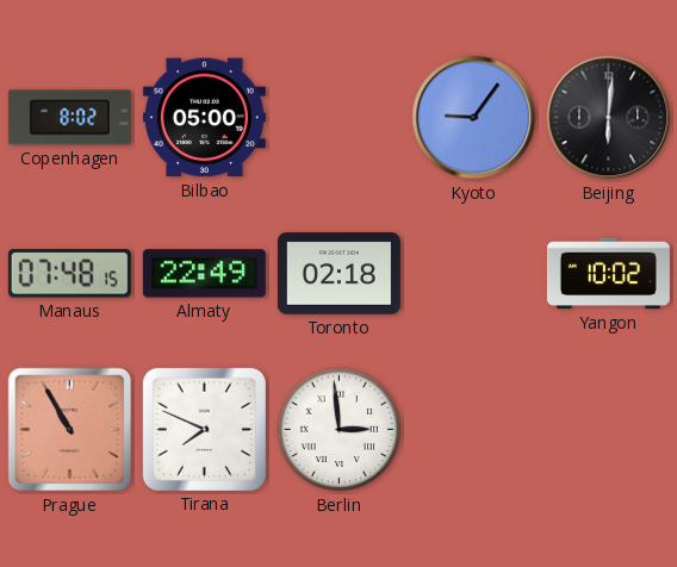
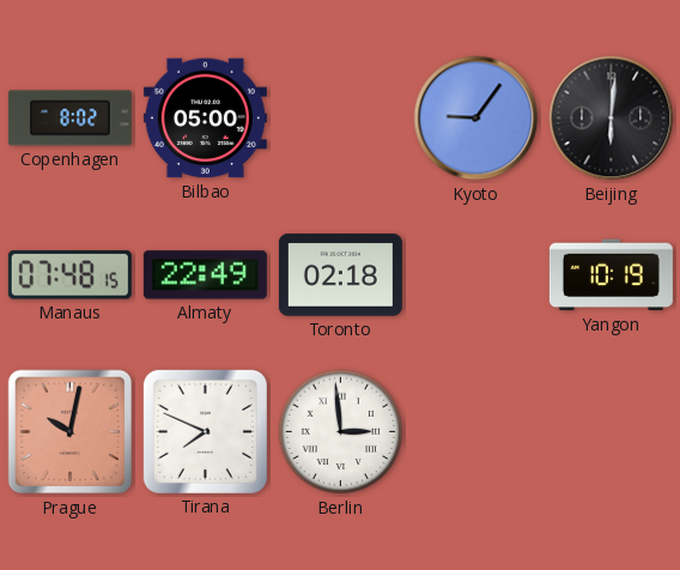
Yangon: 10:02 -> 10:19
Prague: 10:55 -> 10:02
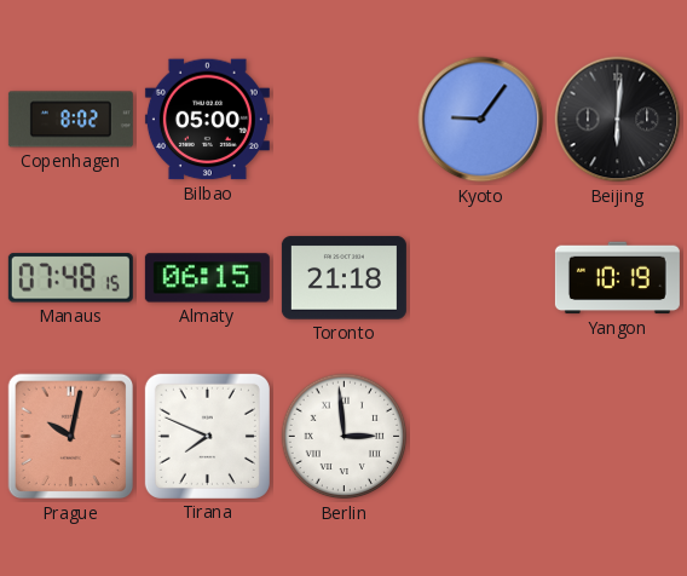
Almaty: 22:49 -> 06:15
Toronto: 02:18 -> 21:18
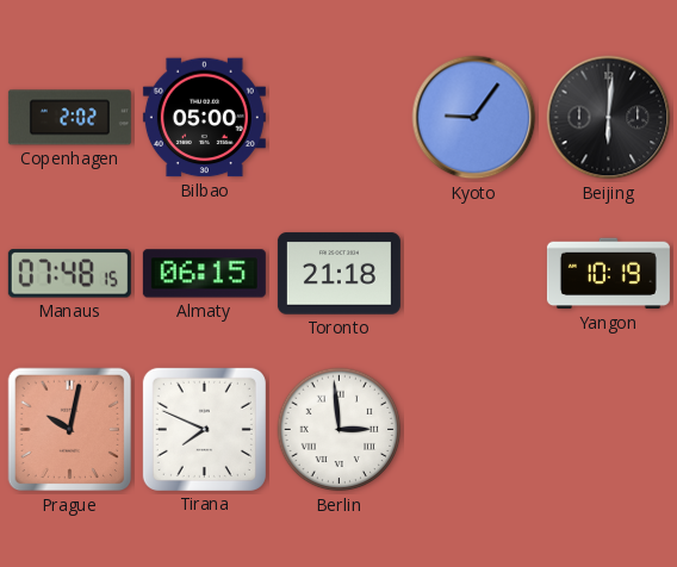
Copenhagen: 8:02 -> 2:02
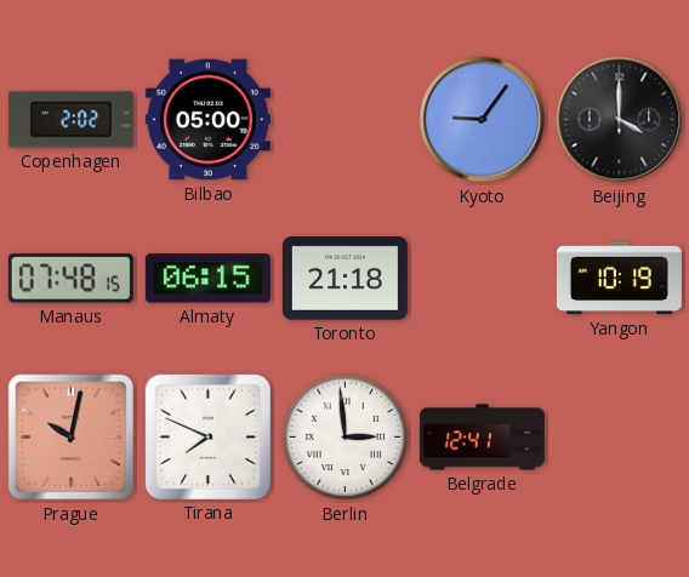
Beijing: 6:01 -> 4:00
Belgrade: none -> 12:41
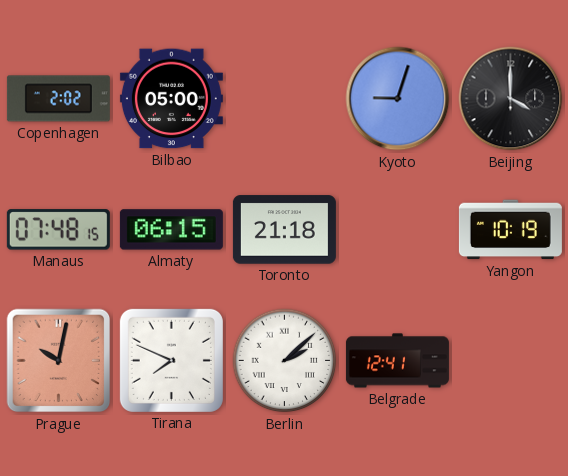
Kyoto: 9:06 -> 9:03
Berlin: 2:59 -> 2:08
